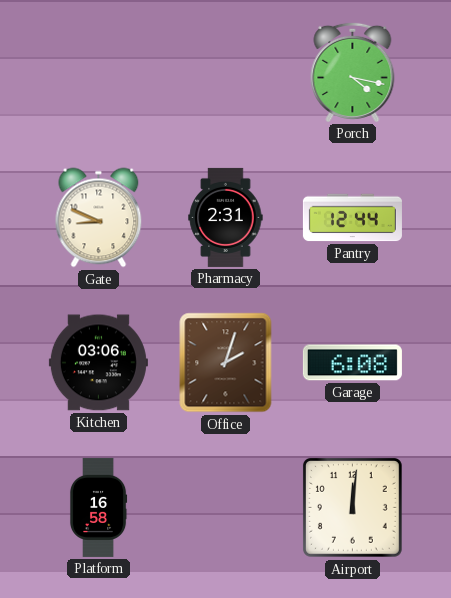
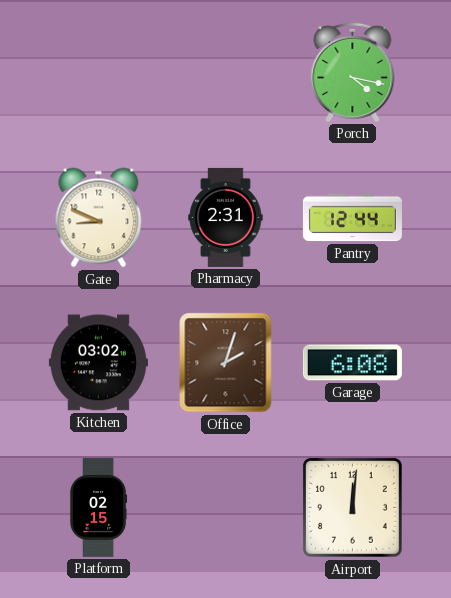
Kitchen: 03:06 -> 03:02
Platform: 16:58 -> 02:15
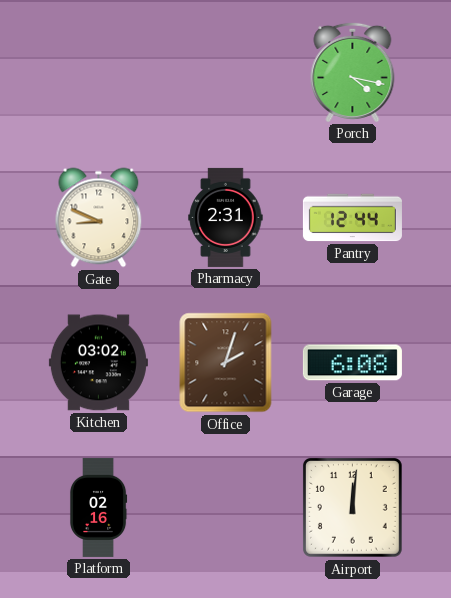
Platform: 02:15 -> 02:16
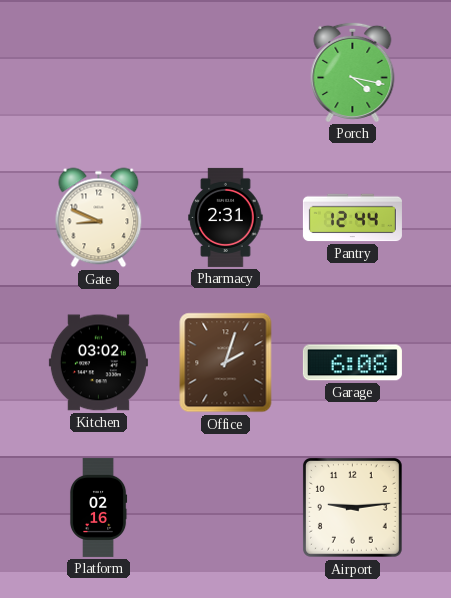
Airport: 12:01 -> 9:14
